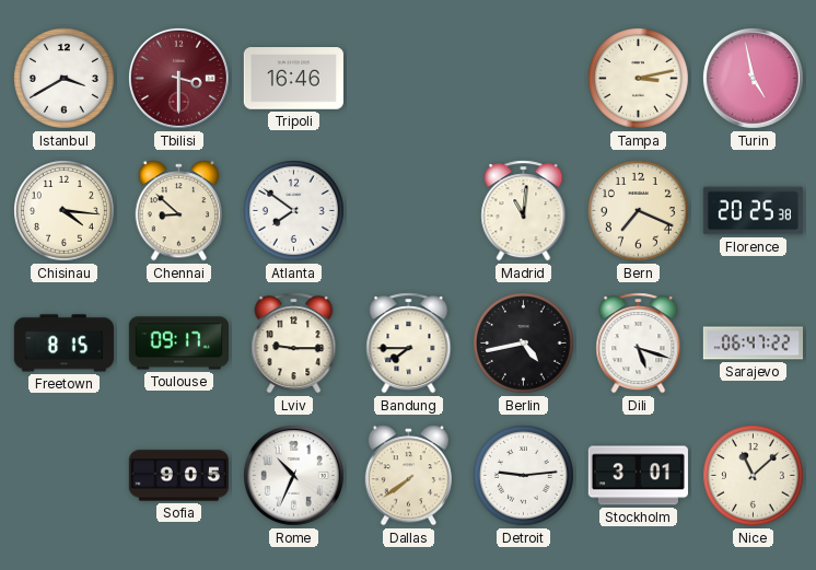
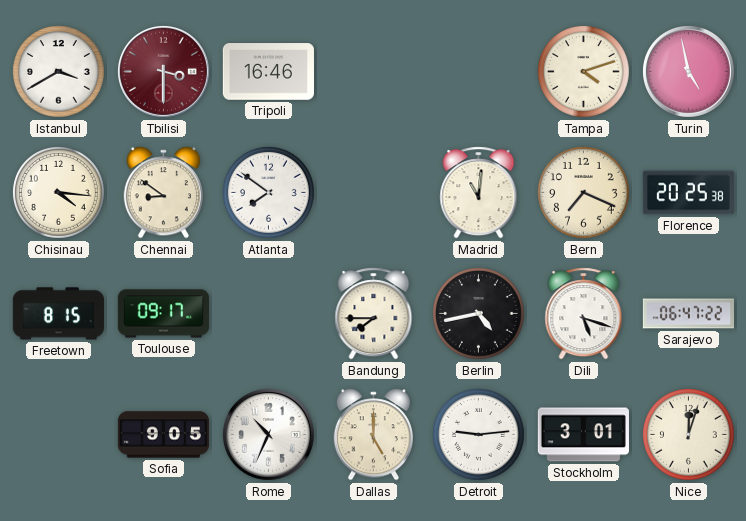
Tampa: 3:13 -> 4:12
Chennai: 8:52 -> 8:51
Lviv: 9:15 -> none
Dallas: 7:39 -> 5:00
Nice: 11:08 -> 12:03
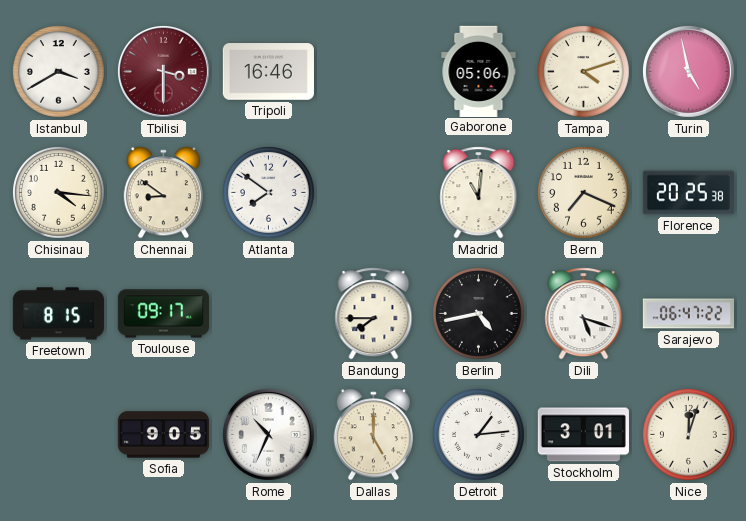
Gaborone: none -> 05:06
Detroit: 9:14 -> 1:14
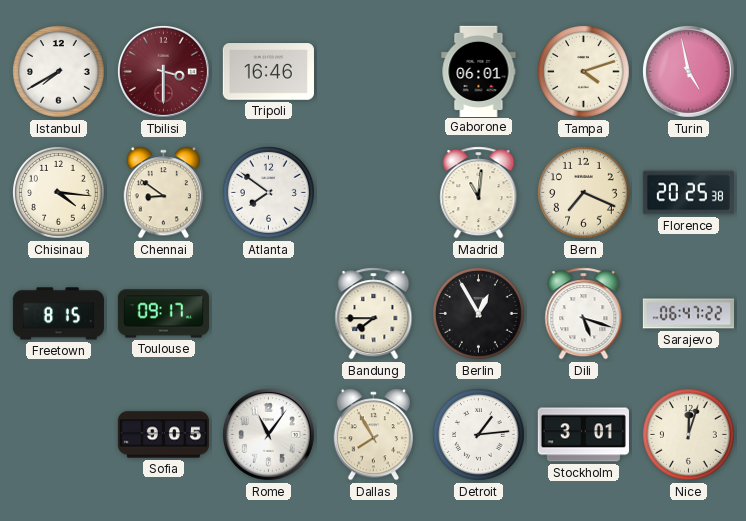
Istanbul: 3:40 -> 7:40
Gaborone: 05:06 -> 06:01
Berlin: 4:43 -> 12:55
Rome: 10:34 -> 11:06
Dallas: 5:00 -> 7:55
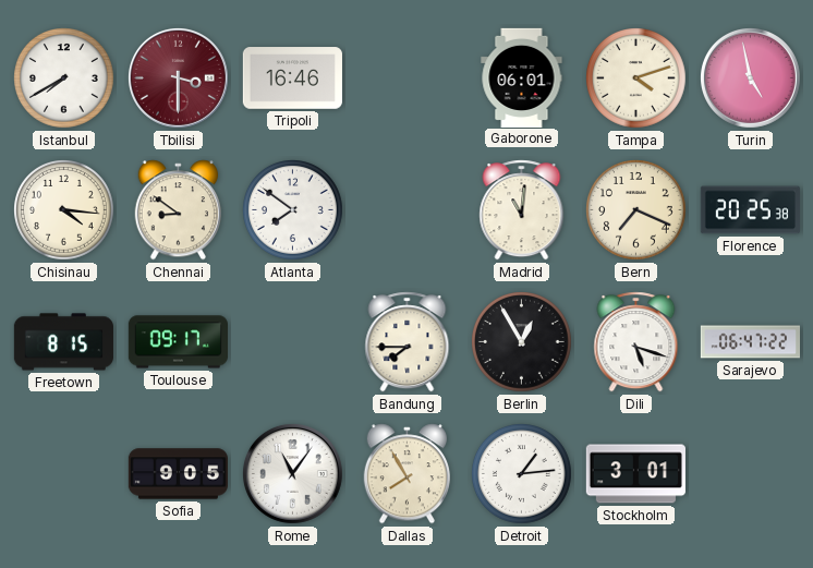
Nice: 12:03 -> none
